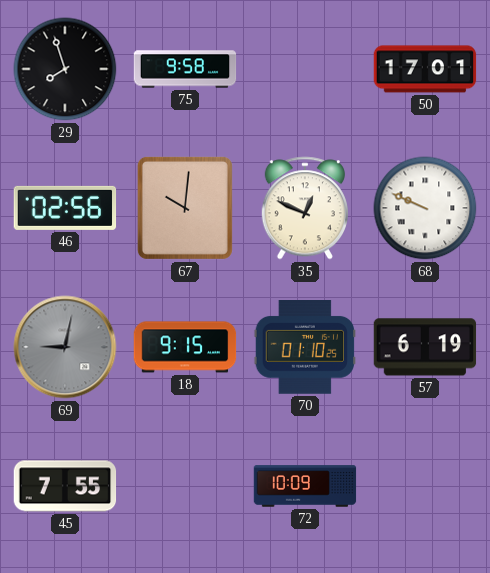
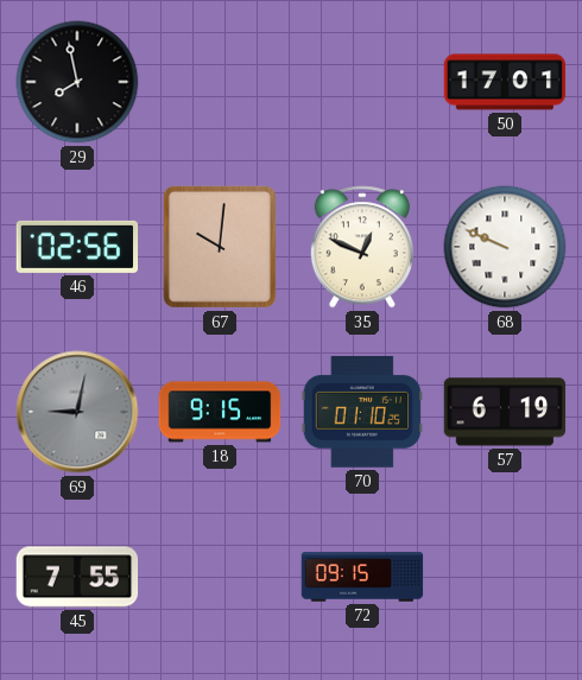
29: 7:57 -> 7:58
75: 9:58 -> none
72: 10:09 -> 09:15
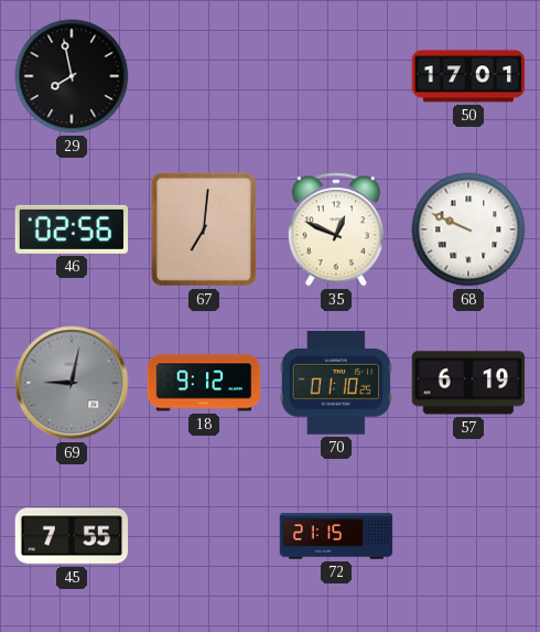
67: 10:01 -> 7:01
18: 9:15 -> 9:12
72: 09:15 -> 21:15
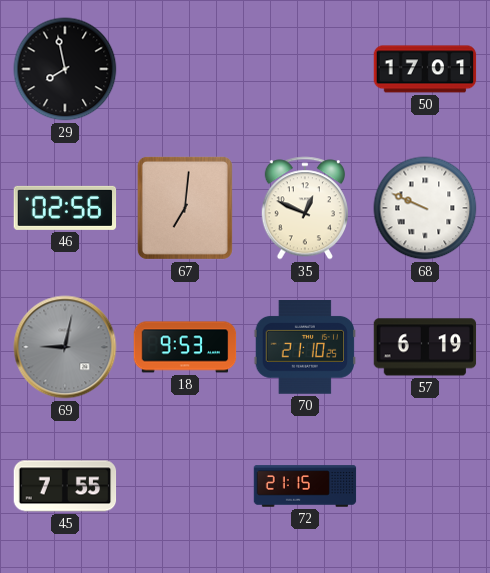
18: 9:12 -> 9:53
70: 01:10 -> 21:10
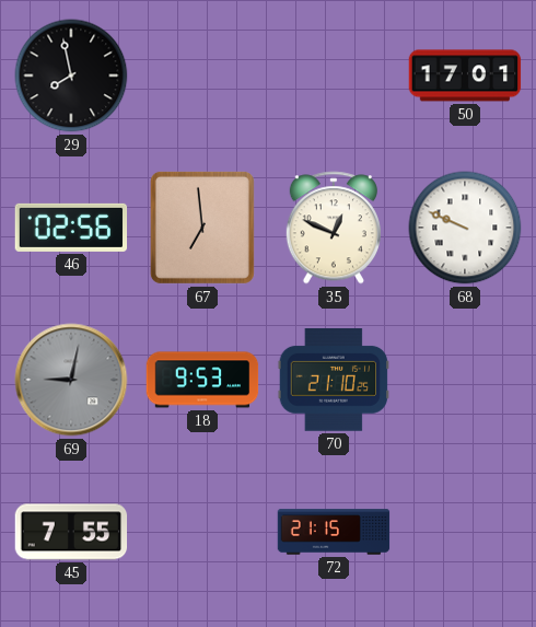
67: 7:01 -> 6:59
57: 6:19 -> none
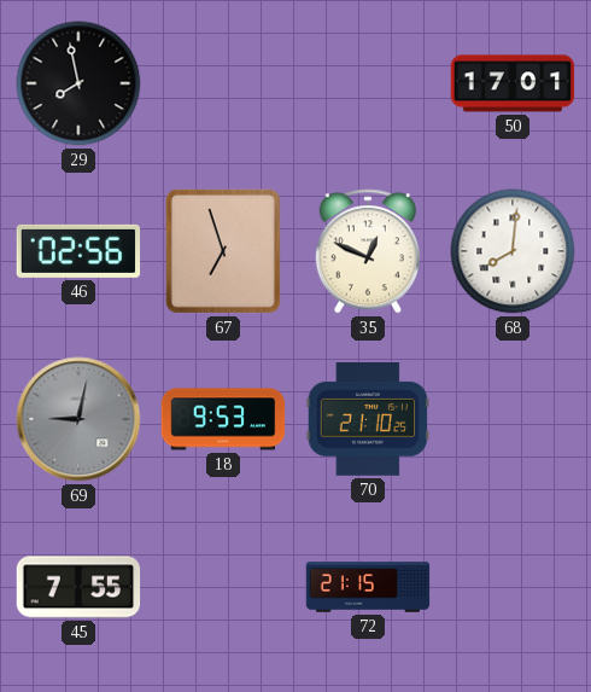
67: 6:59 -> 6:57
68: 9:49 -> 8:01
